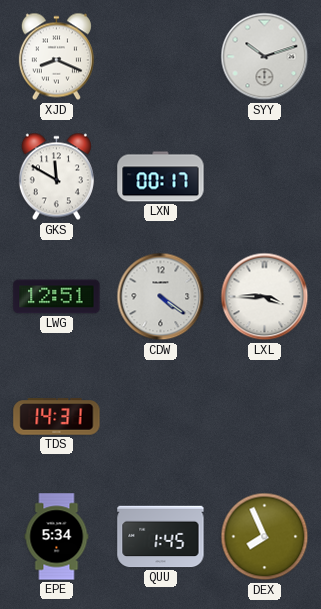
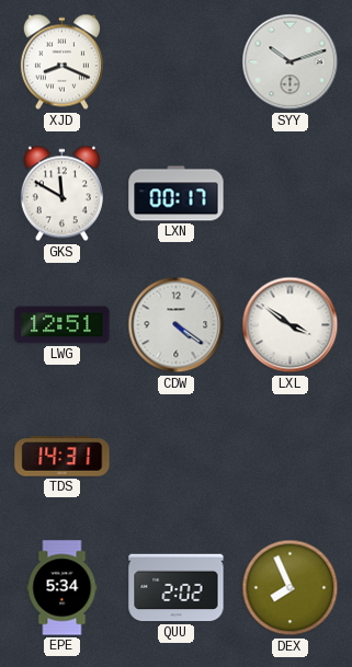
LXL: 3:45 -> 3:51
QUU: 1:45 -> 2:02
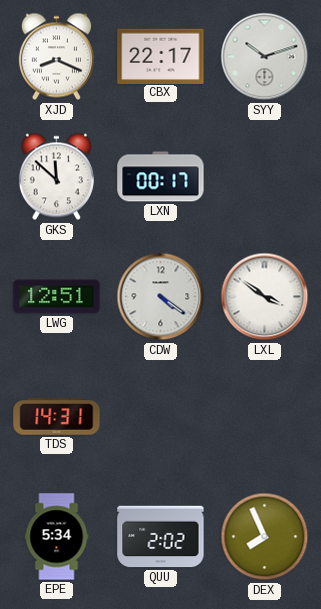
CBX: none -> 22:17
GKS: 11:50 -> 11:52
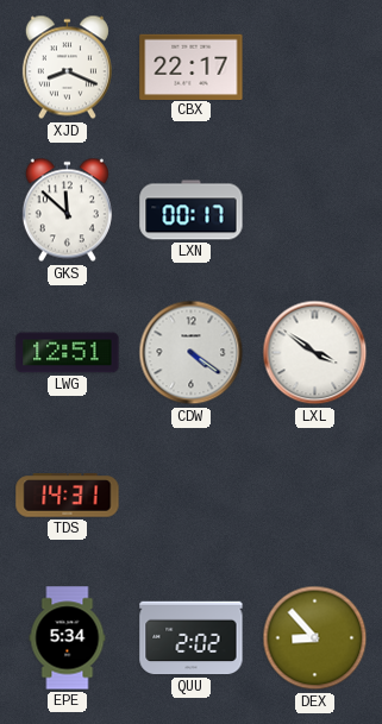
SYY: 10:12 -> none
DEX: 7:56 -> 8:53
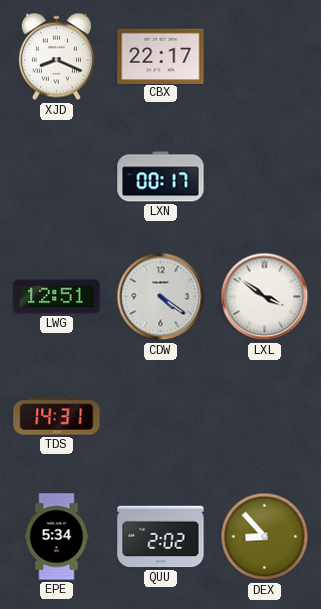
GKS: 11:52 -> none
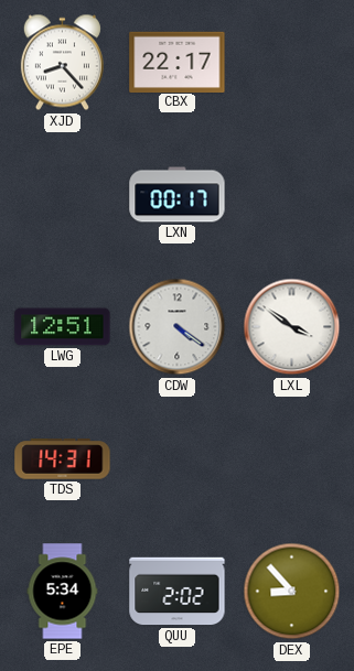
XJD: 8:19 -> 8:23
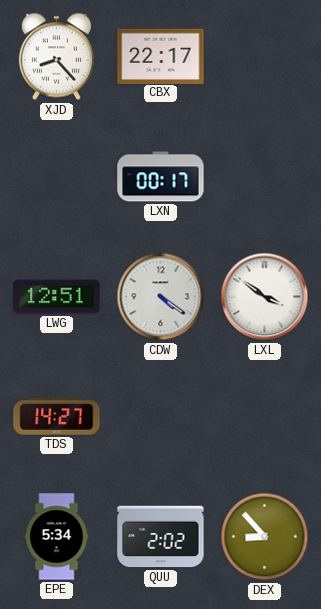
TDS: 14:31 -> 14:27
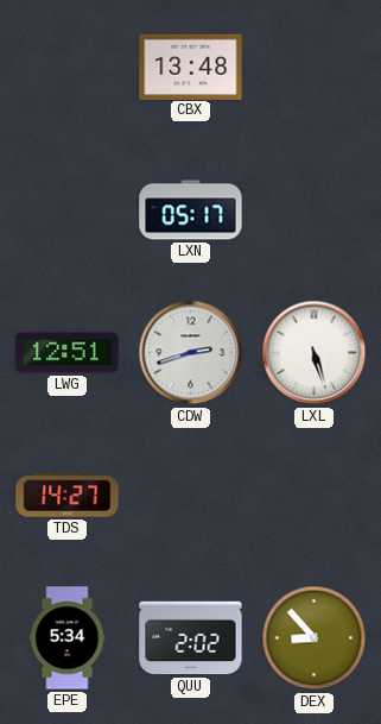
XJD: 8:23 -> none
CBX: 22:17 -> 13:48
LXN: 00:17 -> 05:17
CDW: 4:21 -> 2:42
LXL: 3:51 -> 5:27
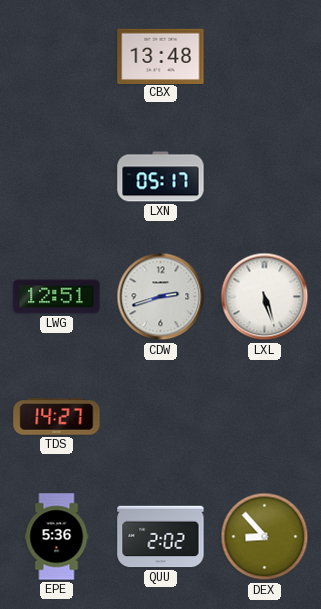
EPE: 5:34 -> 5:36
